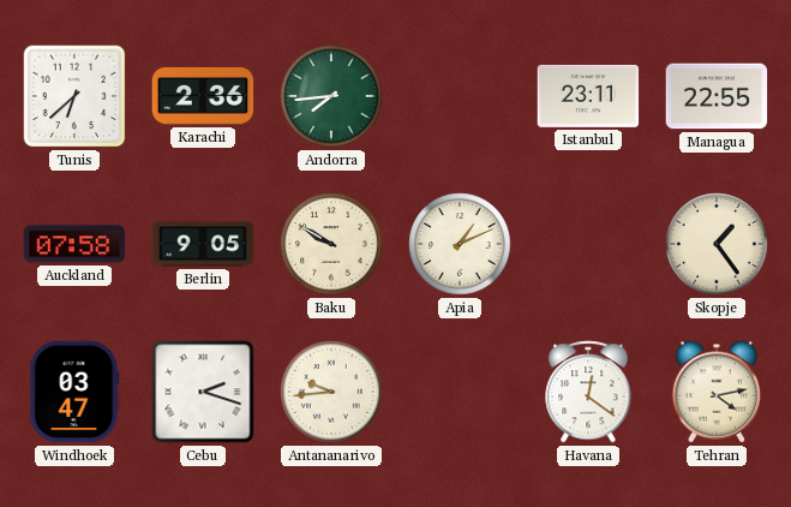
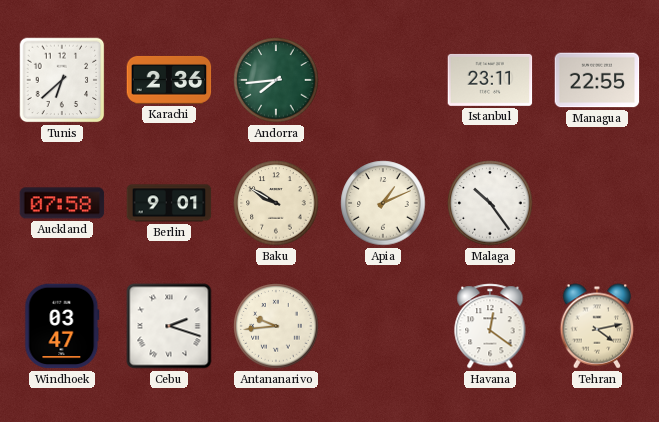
Berlin: 9:05 -> 9:01
Malaga: none -> 10:24
Skopje: 1:24 -> none
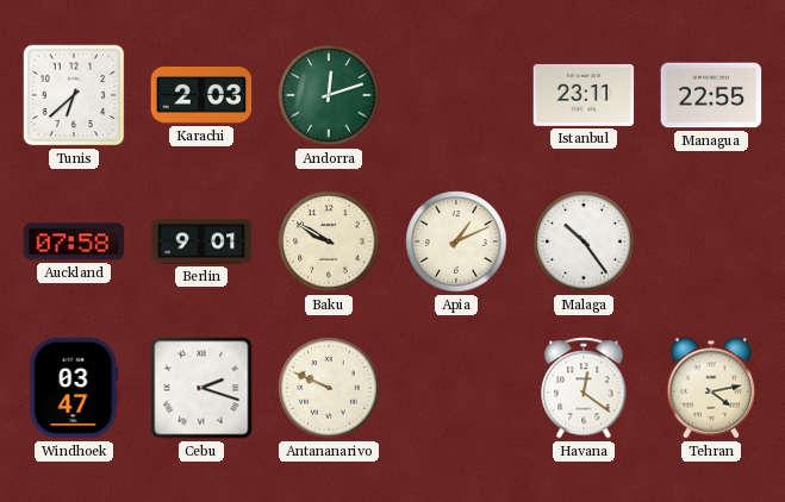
Karachi: 2:36 -> 2:03
Andorra: 7:44 -> 12:12
Antananarivo: 9:44 -> 9:49
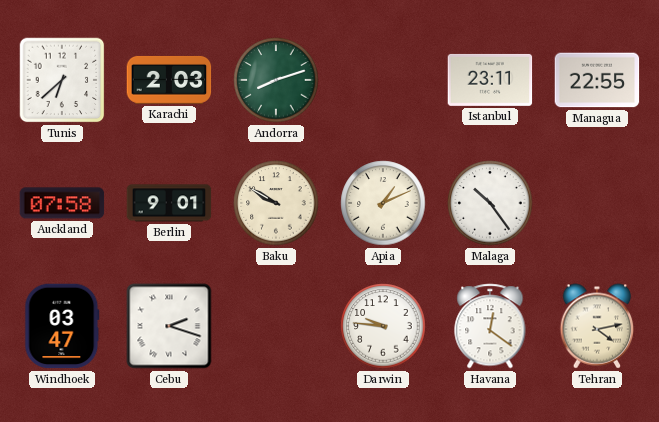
Andorra: 12:12 -> 8:12
Antananarivo: 9:49 -> none
Darwin: none -> 9:46
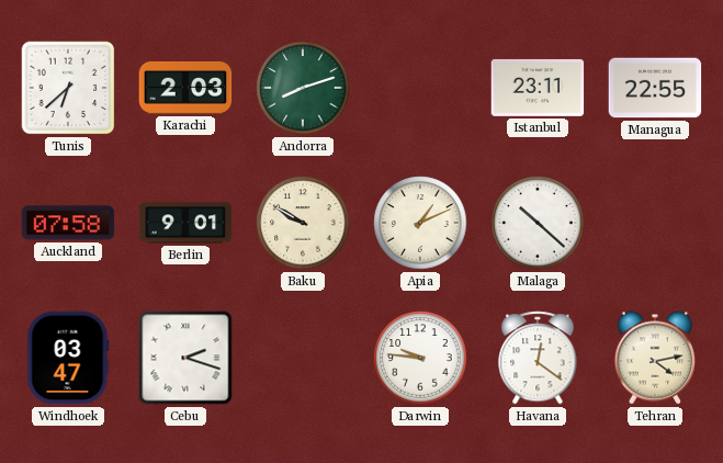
Malaga: 10:24 -> 10:22
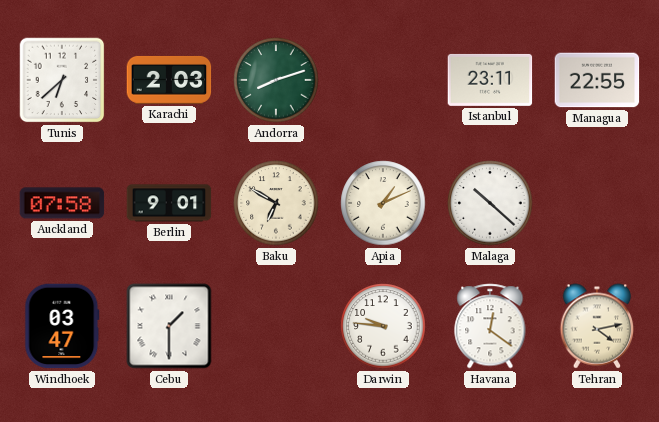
Baku: 9:50 -> 6:50
Cebu: 2:18 -> 1:30
